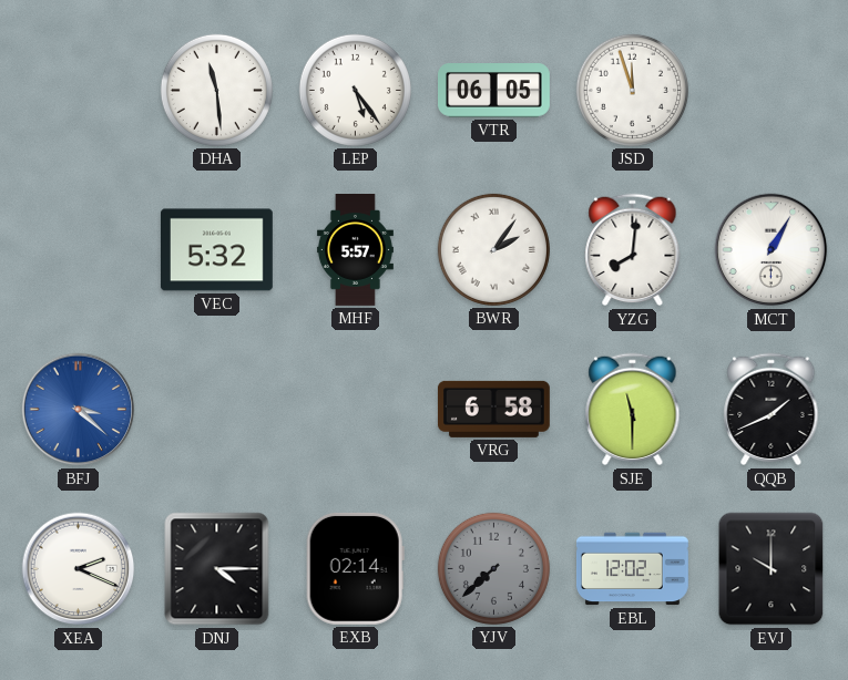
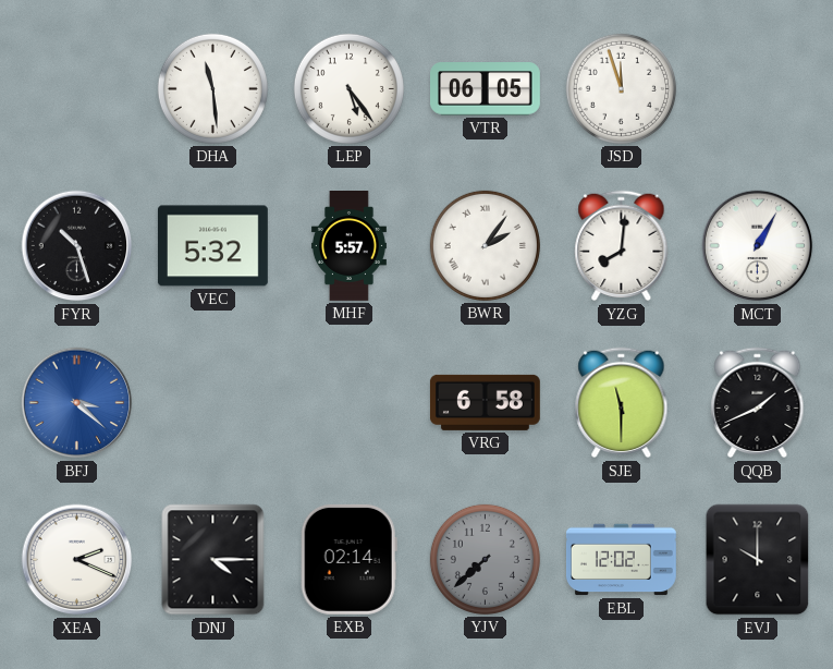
FYR: none -> 10:27
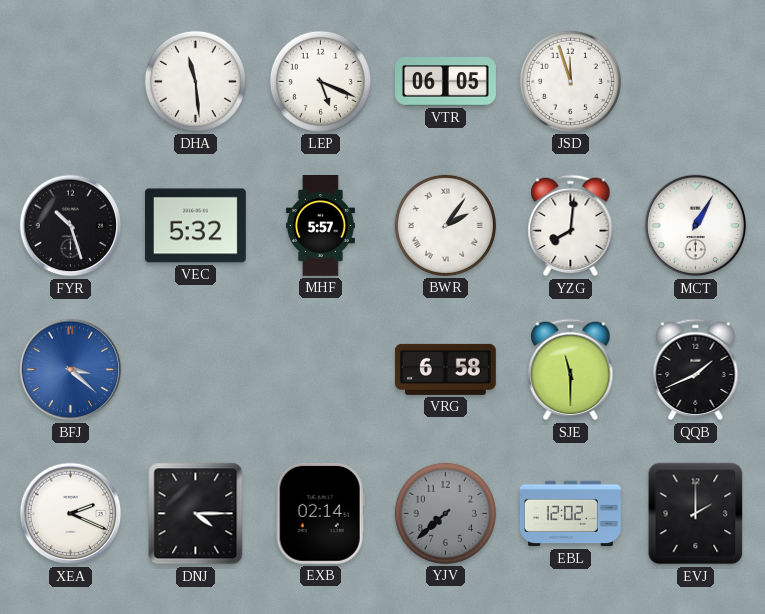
LEP: 5:24 -> 5:19
EVJ: 10:00 -> 2:00
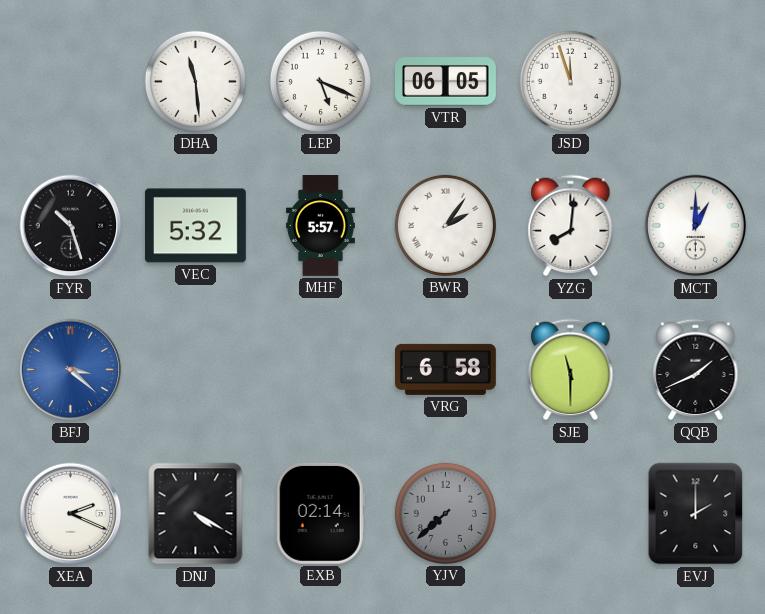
MCT: 1:05 -> 1:00
DNJ: 4:15 -> 4:20
EBL: 12:02 -> none
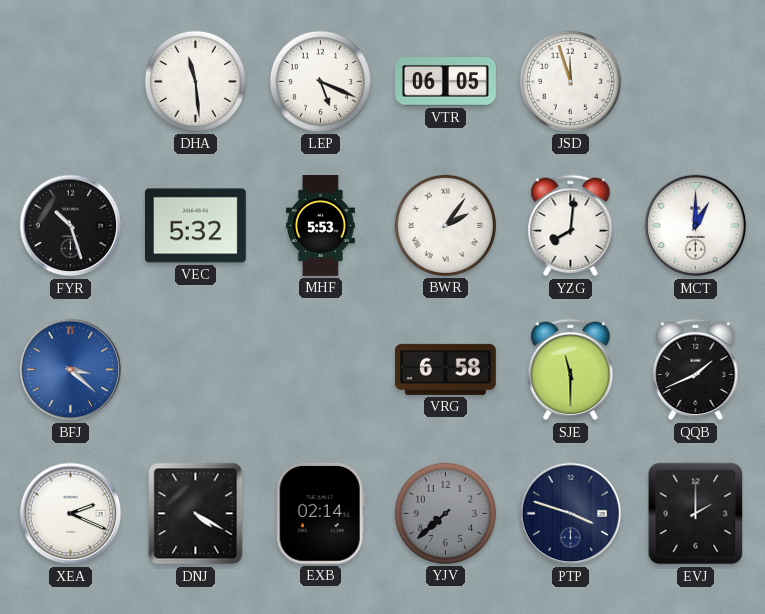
MHF: 5:57 -> 5:53
PTP: none -> 3:48
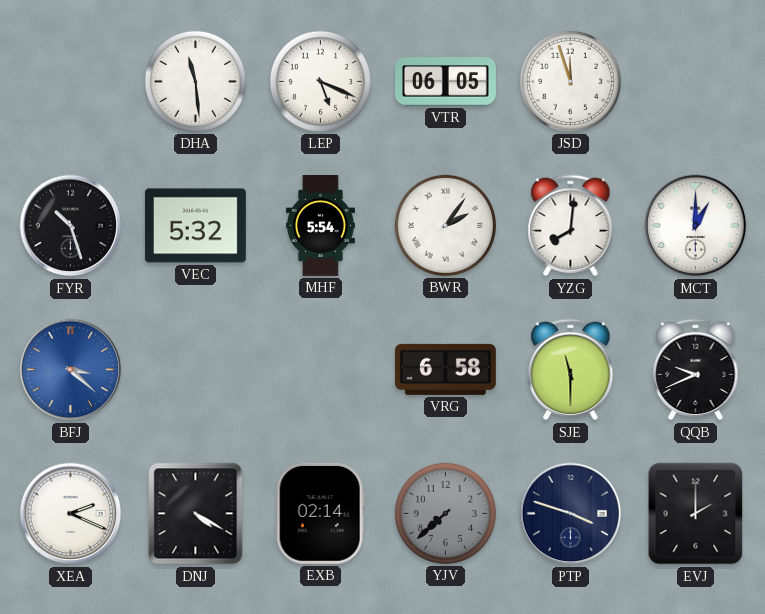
MHF: 5:53 -> 5:54
QQB: 1:41 -> 9:41
